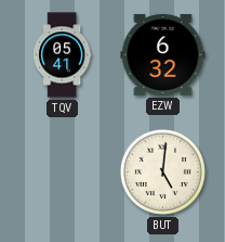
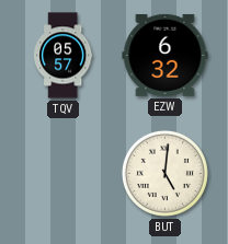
TQV: 05:41 -> 05:57
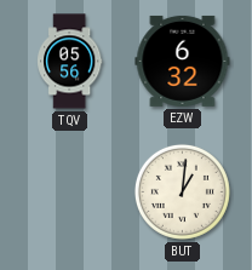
TQV: 05:57 -> 05:56
BUT: 5:01 -> 1:01
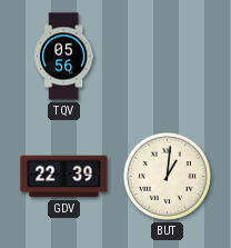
EZW: 6:32 -> none
GDV: none -> 22:39
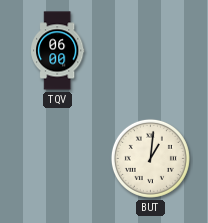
TQV: 05:56 -> 06:00
GDV: 22:39 -> none
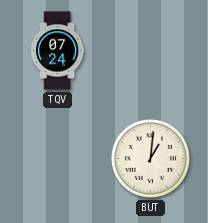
TQV: 06:00 -> 07:24
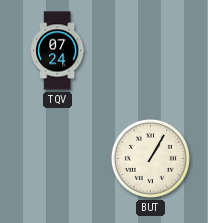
BUT: 1:01 -> 1:05
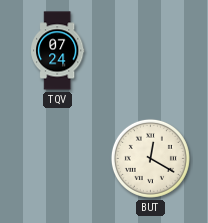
BUT: 1:05 -> 12:20
